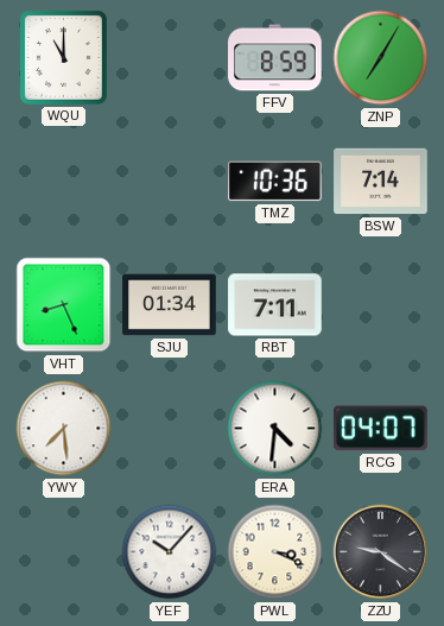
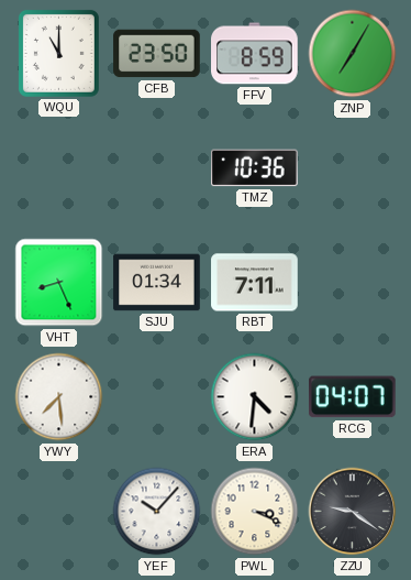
CFB: none -> 23:50
BSW: 7:14 -> none
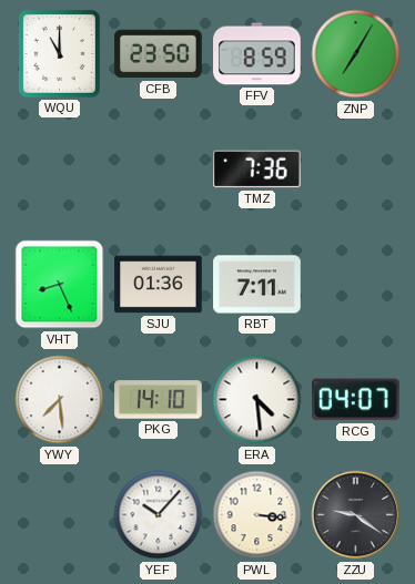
TMZ: 10:36 -> 7:36
SJU: 01:34 -> 01:36
PKG: none -> 14:10
ERA: 4:31 -> 4:29
PWL: 3:19 -> 3:16
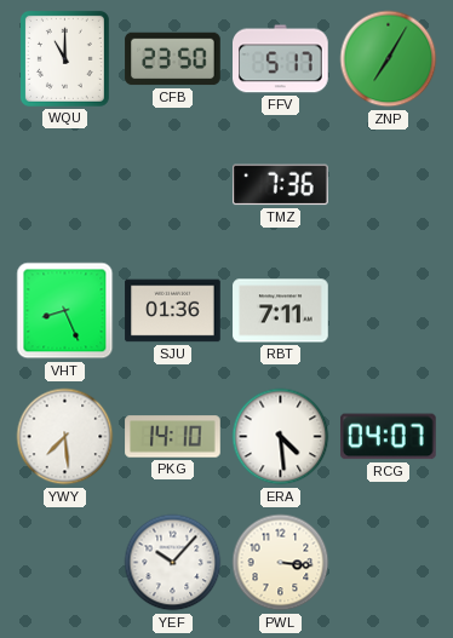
FFV: 8:59 -> 5:17
ZZU: 9:21 -> none
